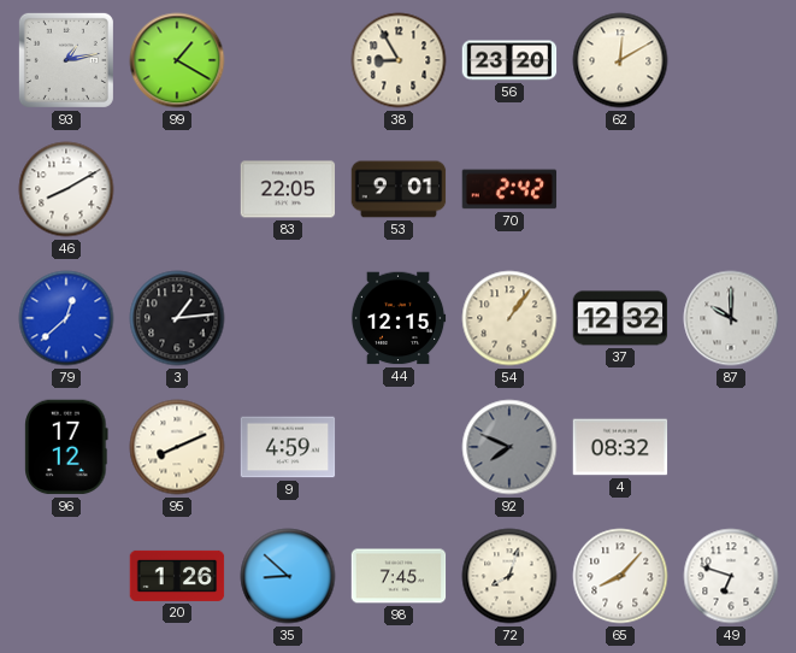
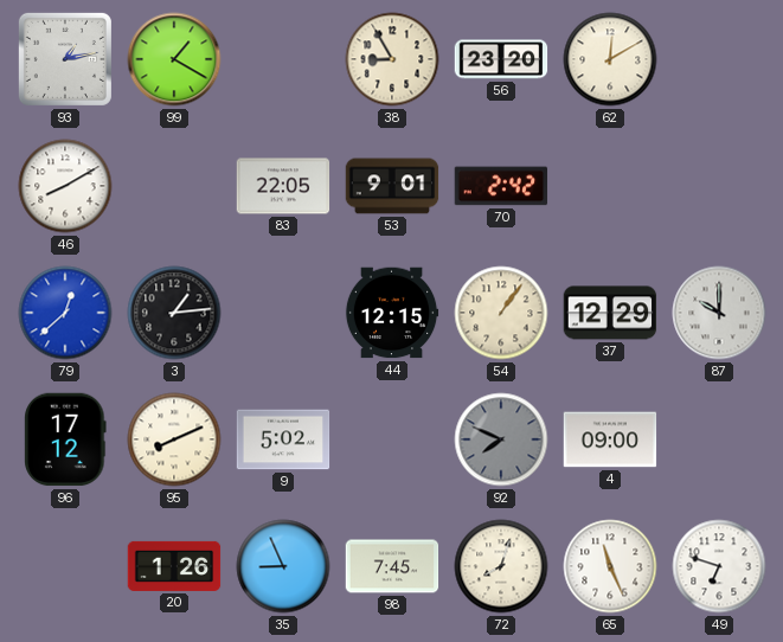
37: 12:32 -> 12:29
9: 4:59 -> 5:02
4: 08:32 -> 09:00
35: 8:52 -> 8:56
65: 8:07 -> 11:26
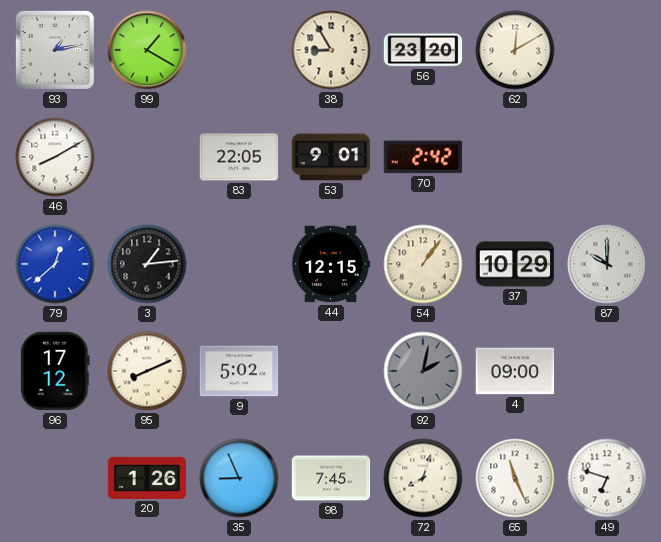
37: 12:29 -> 10:29
92: 7:49 -> 2:02
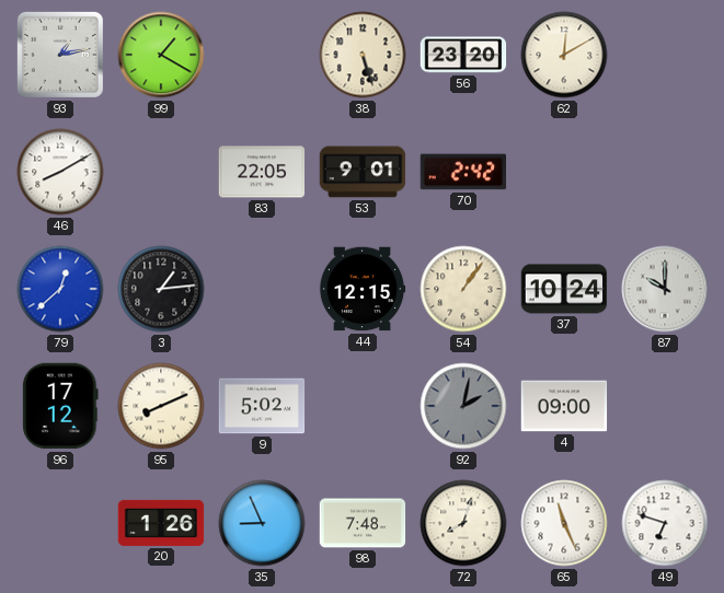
38: 8:55 -> 5:27
37: 10:29 -> 10:24
98: 7:45 -> 7:48
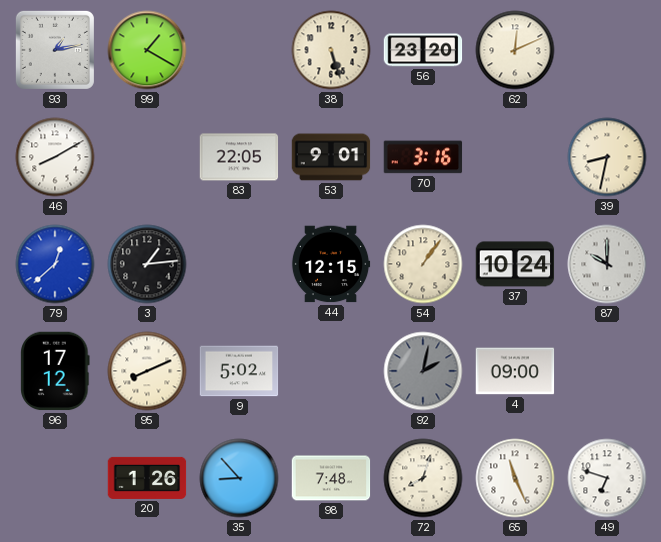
62: 12:10 -> 12:11
70: 2:42 -> 3:16
39: none -> 8:32
35: 8:56 -> 8:53
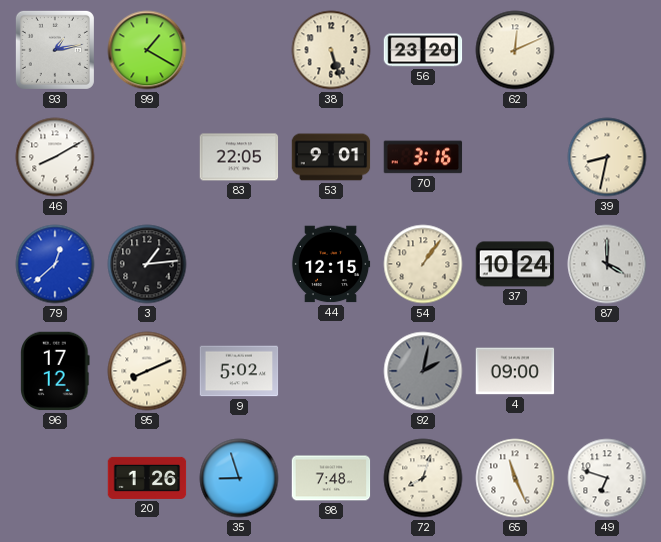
87: 10:00 -> 4:00
35: 8:53 -> 8:57
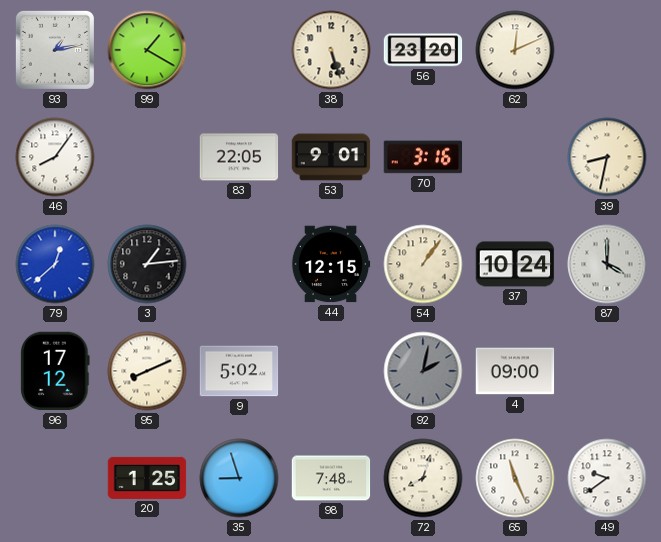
46: 8:10 -> 8:06
20: 1:26 -> 1:25
49: 6:48 -> 9:39
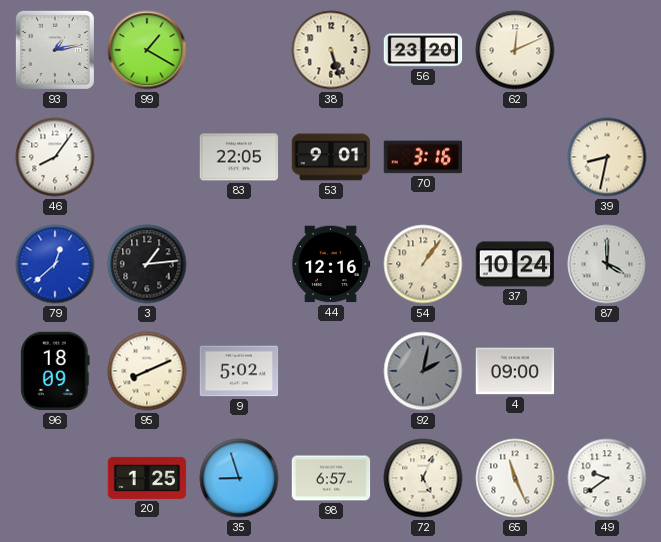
44: 12:15 -> 12:16
96: 17:12 -> 18:09
98: 7:48 -> 6:57
72: 8:03 -> 5:04
